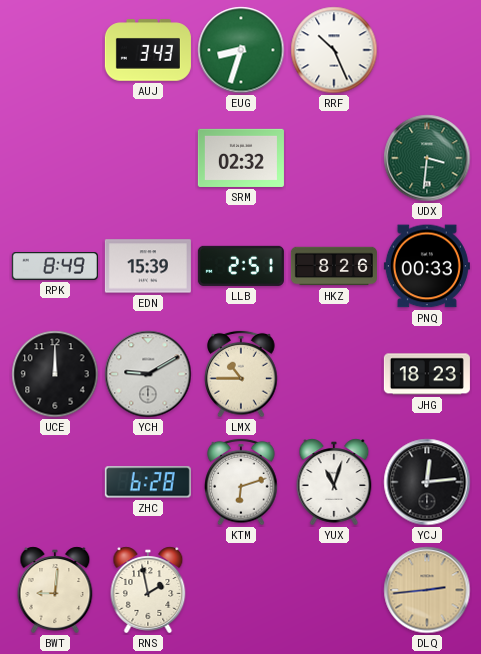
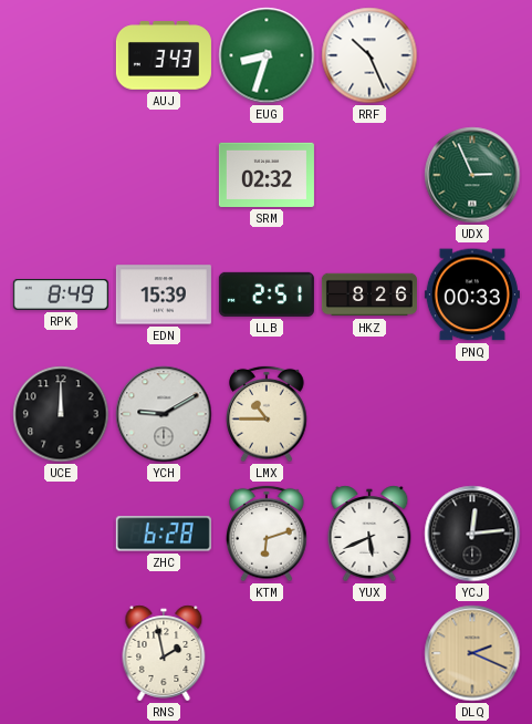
UDX: 3:31 -> 2:56
JHG: 18:23 -> none
YUX: 11:03 -> 5:41
BWT: 9:01 -> none
DLQ: 2:44 -> 2:19
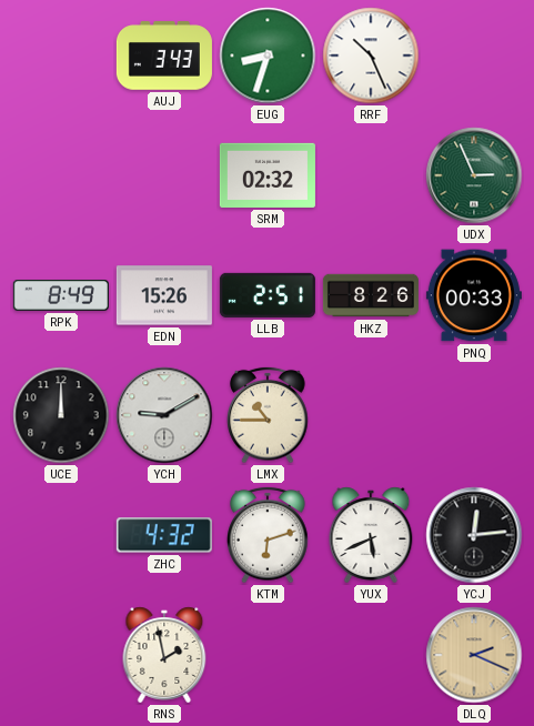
EDN: 15:39 -> 15:26
ZHC: 6:28 -> 4:32
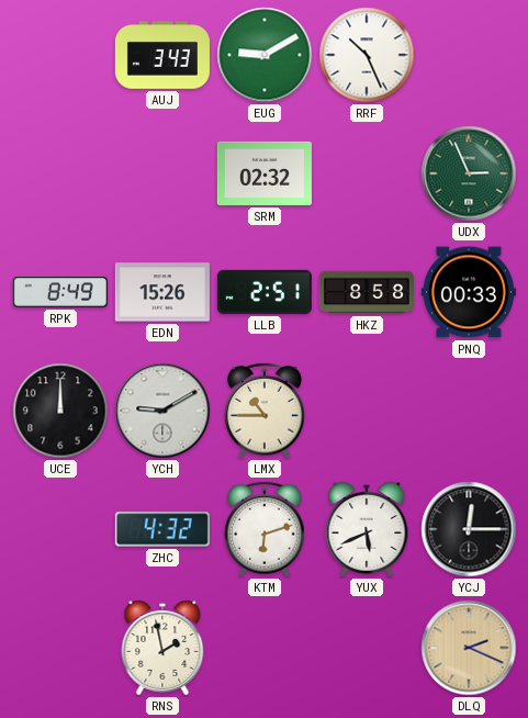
EUG: 8:33 -> 9:10
HKZ: 8:26 -> 8:58
YCJ: 12:14 -> 12:15
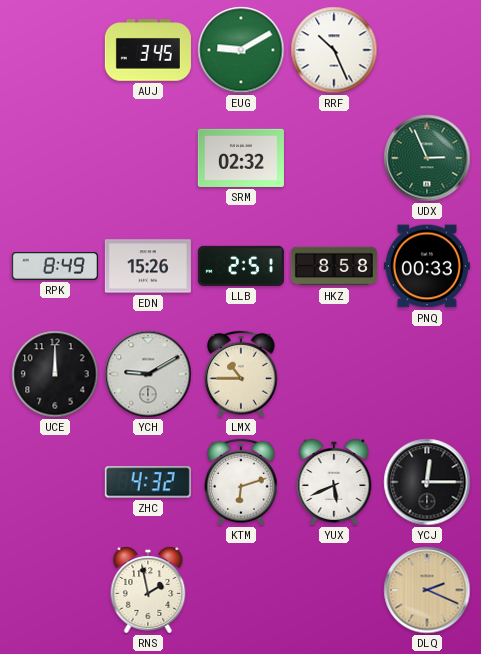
AUJ: 3:43 -> 3:45
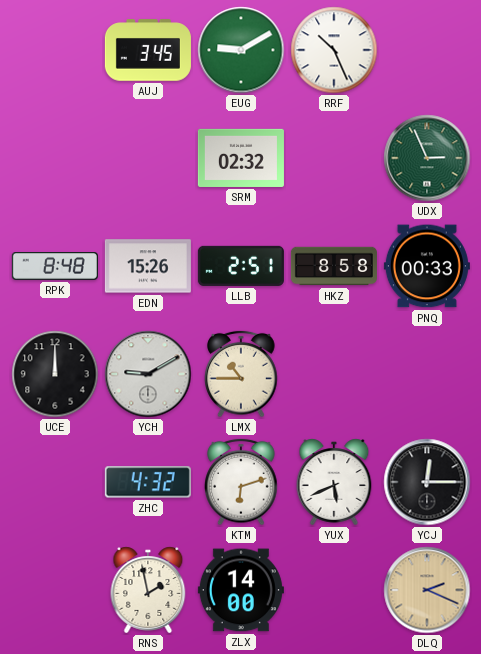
RPK: 8:49 -> 8:48
ZLX: none -> 14:00
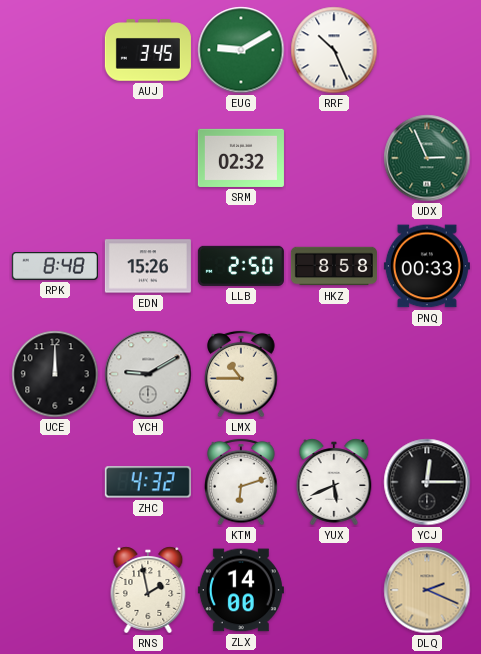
LLB: 2:51 -> 2:50
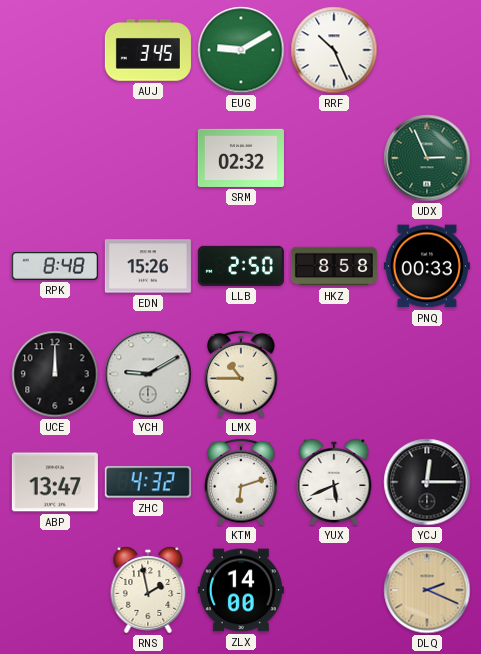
ABP: none -> 13:47
